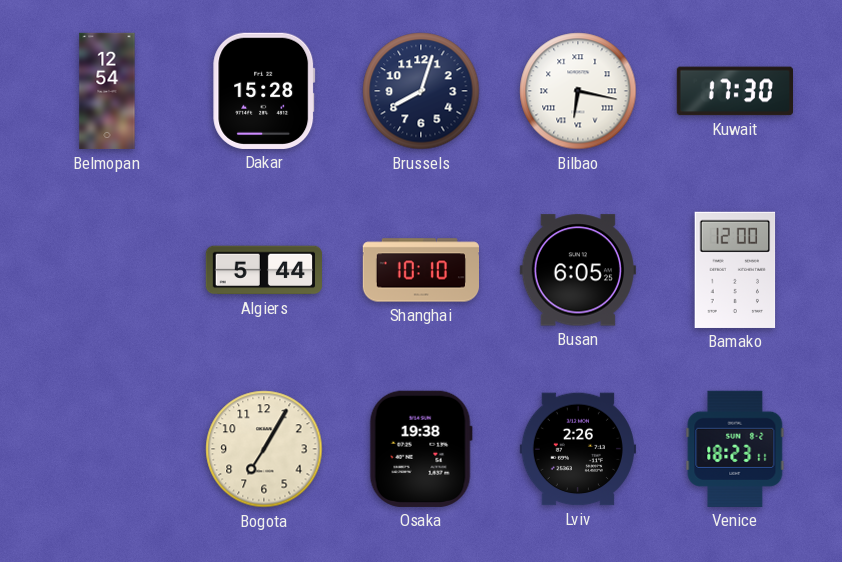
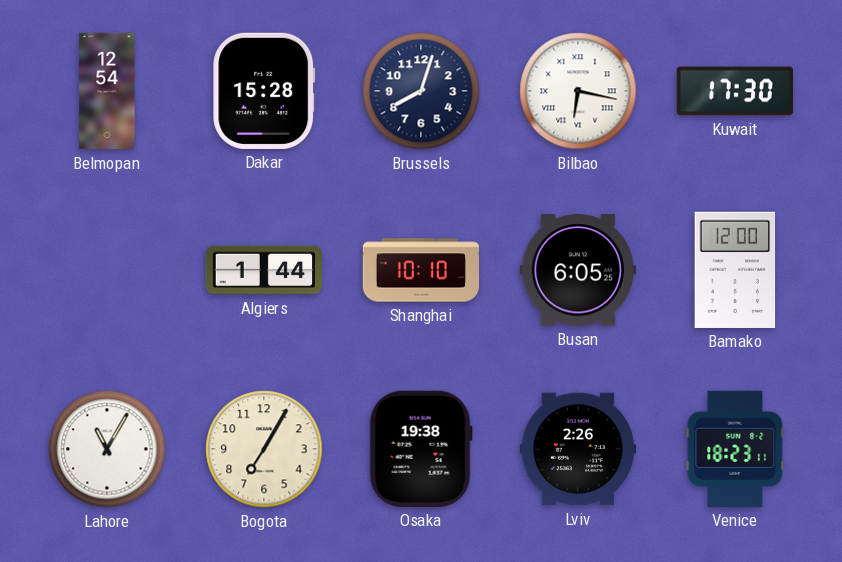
Algiers: 5:44 -> 1:44
Lahore: none -> 11:05
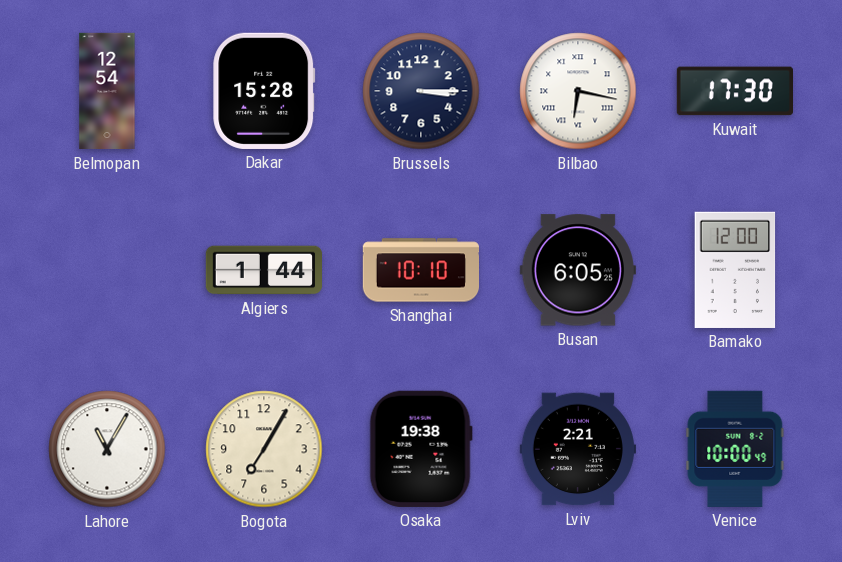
Brussels: 8:03 -> 3:15
Lviv: 2:26 -> 2:21
Venice: 18:23 -> 10:00
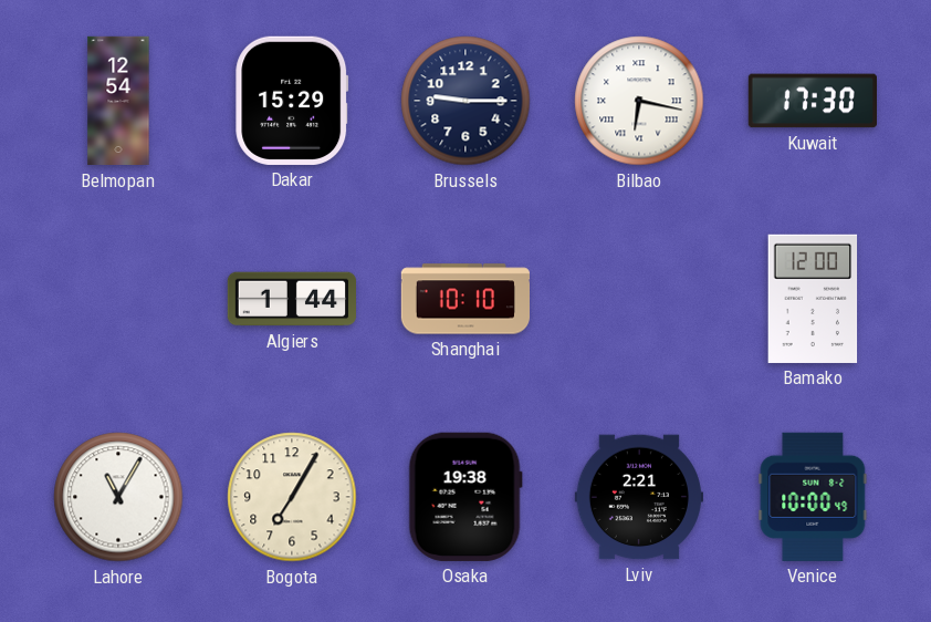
Dakar: 15:28 -> 15:29
Brussels: 3:15 -> 9:15
Busan: 6:05 -> none
